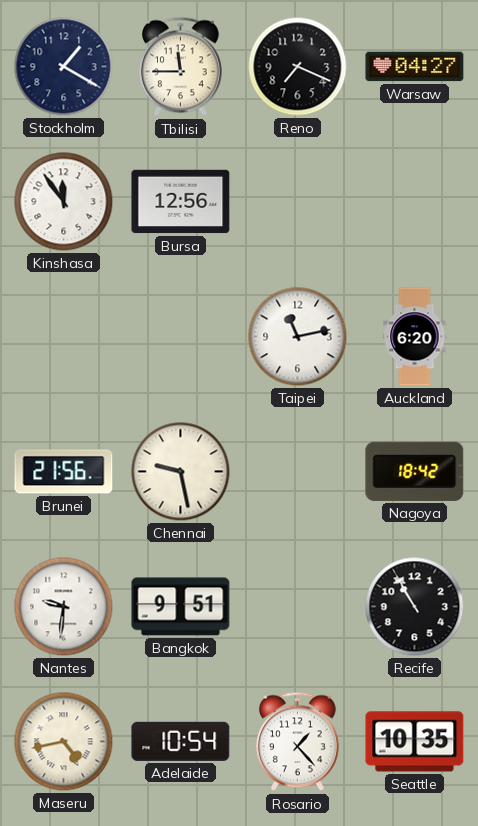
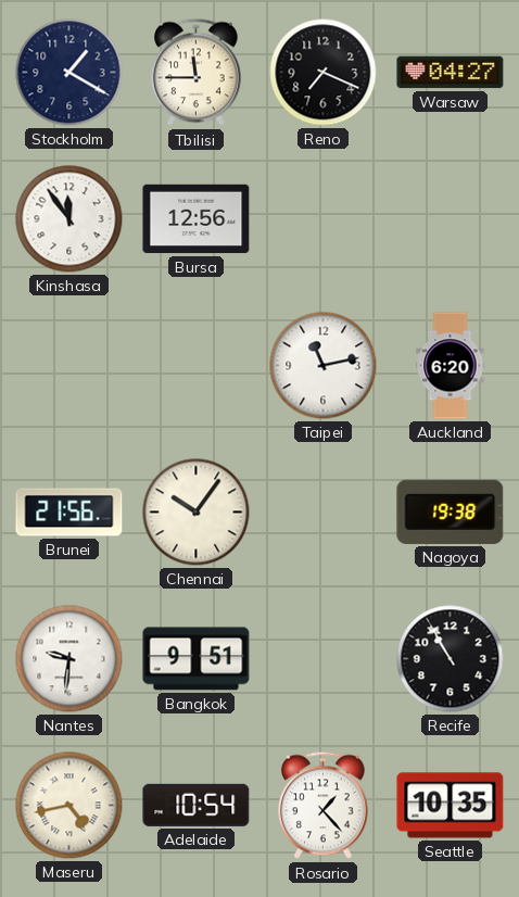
Chennai: 9:28 -> 10:06
Nagoya: 18:42 -> 19:38
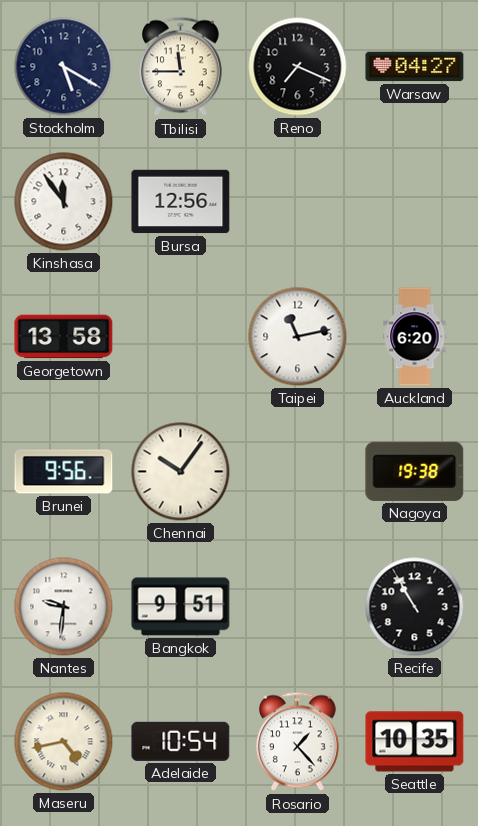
Stockholm: 1:20 -> 5:20
Georgetown: none -> 13:58
Brunei: 21:56 -> 9:56
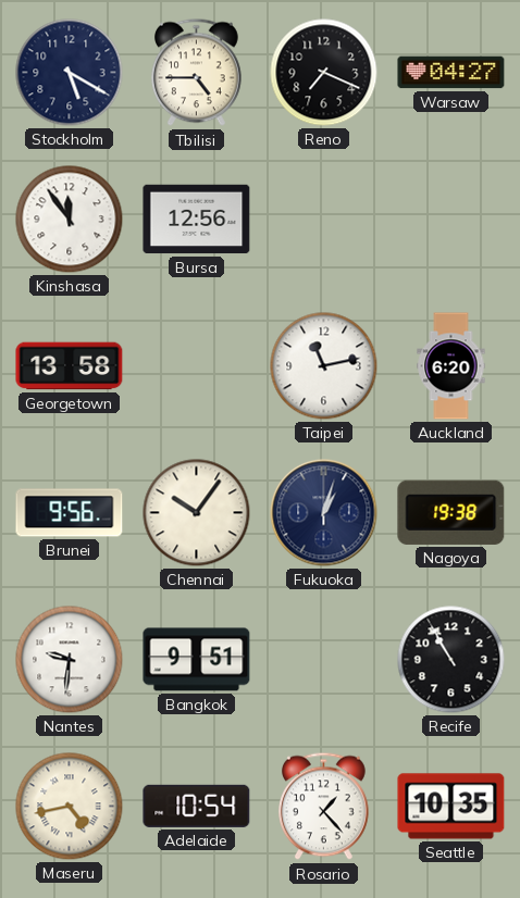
Tbilisi: 11:45 -> 4:45
Fukuoka: none -> 1:03
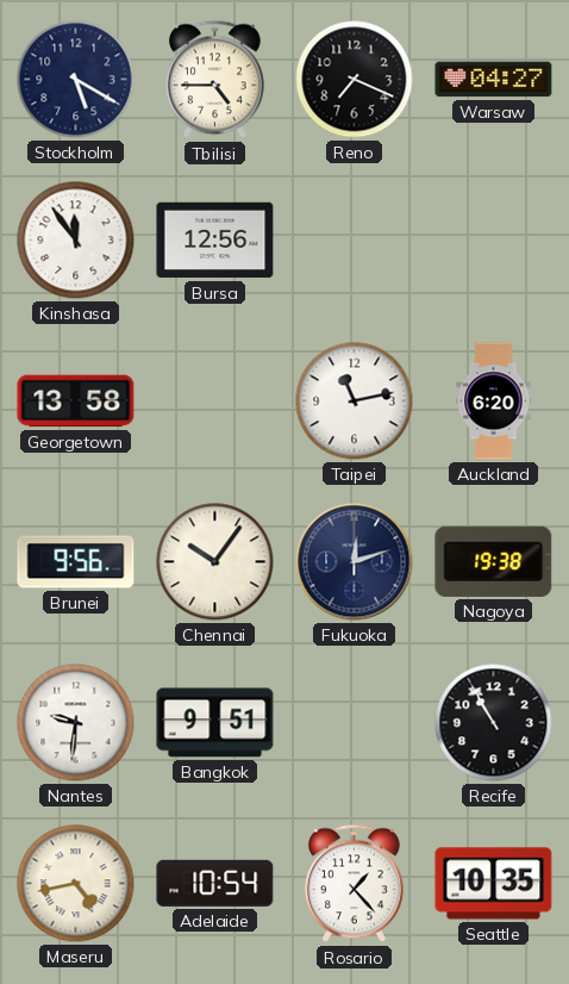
Fukuoka: 1:03 -> 12:12
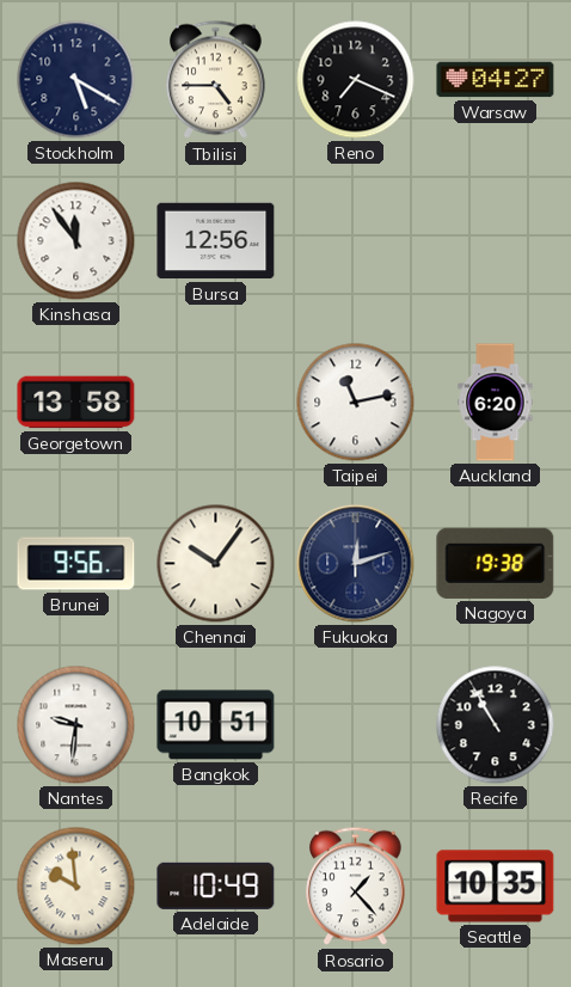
Bangkok: 9:51 -> 10:51
Maseru: 4:43 -> 9:59
Adelaide: 10:54 -> 10:49
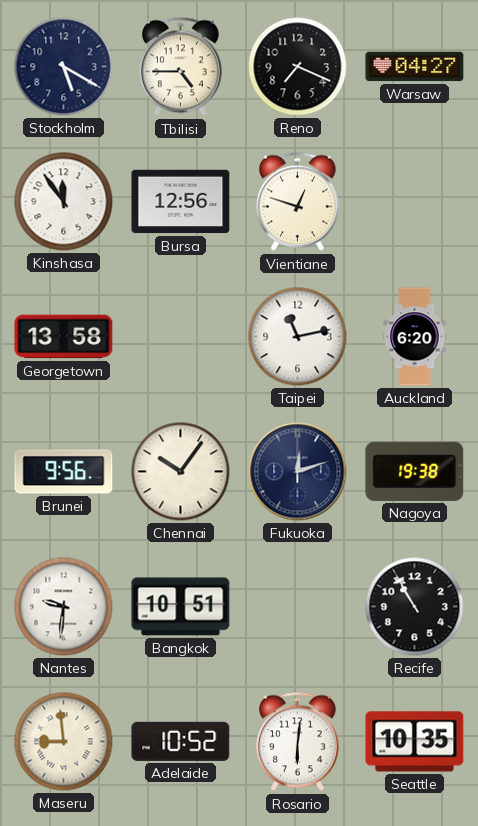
Vientiane: none -> 12:48
Maseru: 9:59 -> 8:59
Adelaide: 10:49 -> 10:52
Rosario: 1:23 -> 6:01
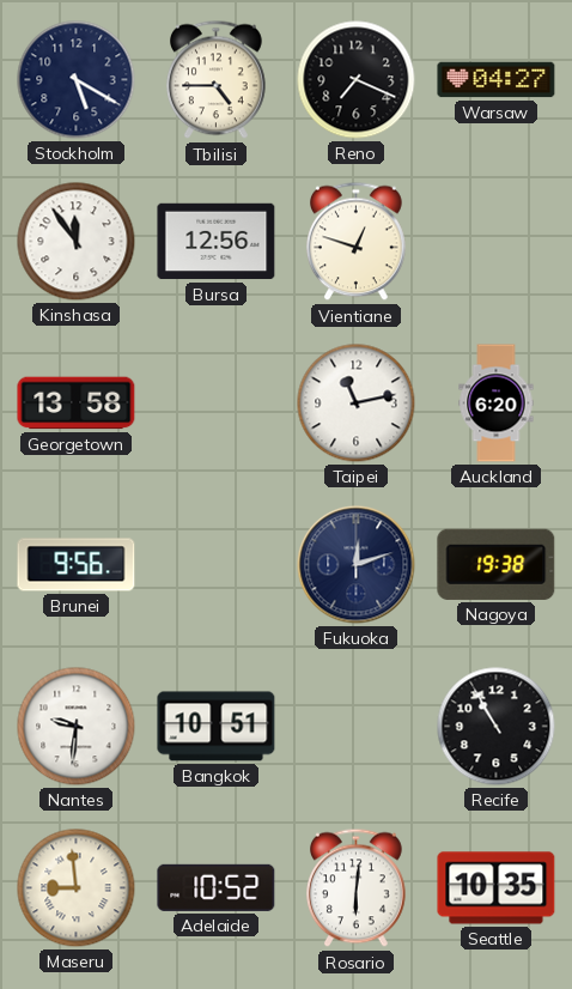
Chennai: 10:06 -> none
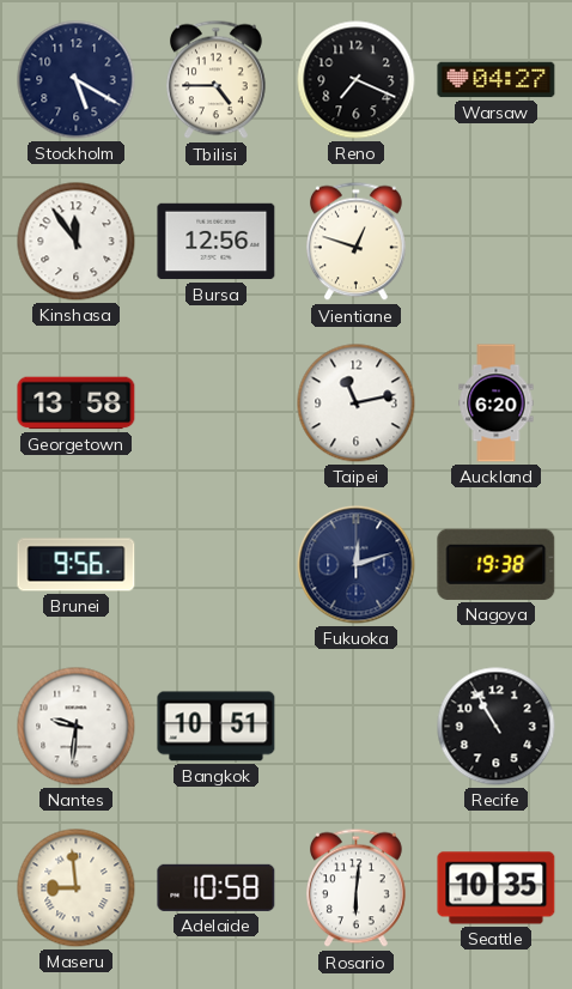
Adelaide: 10:52 -> 10:58
